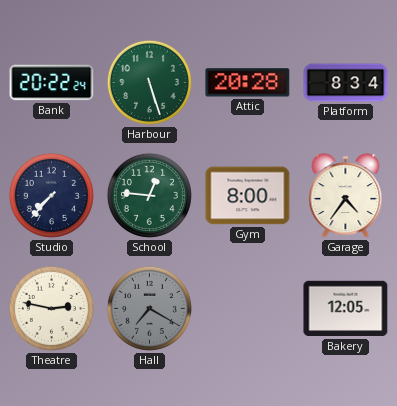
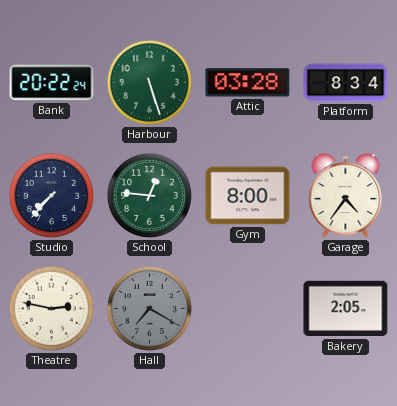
Attic: 20:28 -> 03:28
Bakery: 12:05 -> 2:05
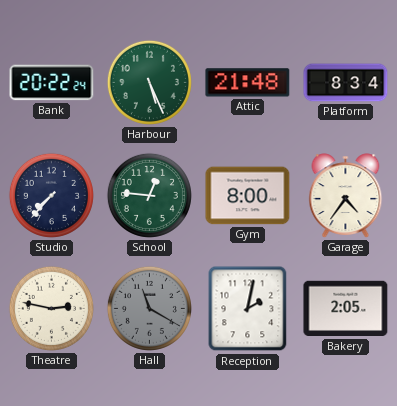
Harbour: 5:27 -> 5:26
Attic: 03:28 -> 21:48
Hall: 7:20 -> 11:20
Reception: none -> 2:02
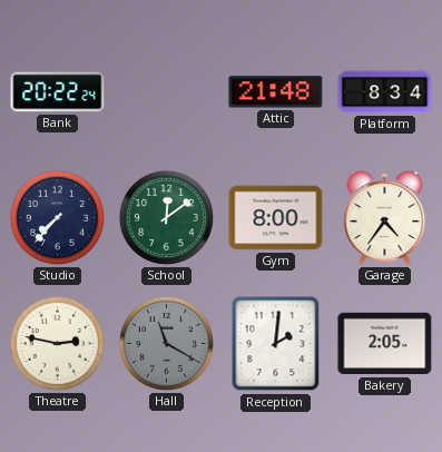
Harbour: 5:26 -> none
School: 12:46 -> 12:09
Reception: 2:02 -> 2:01
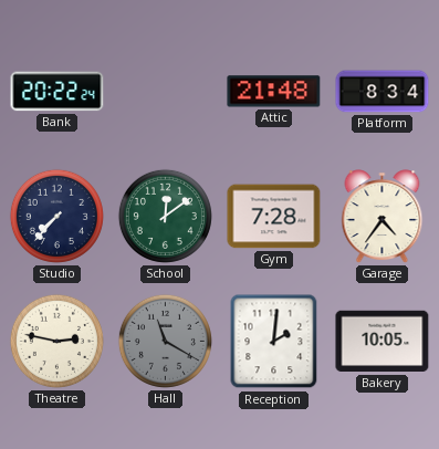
Gym: 8:00 -> 7:28
Bakery: 2:05 -> 10:05
